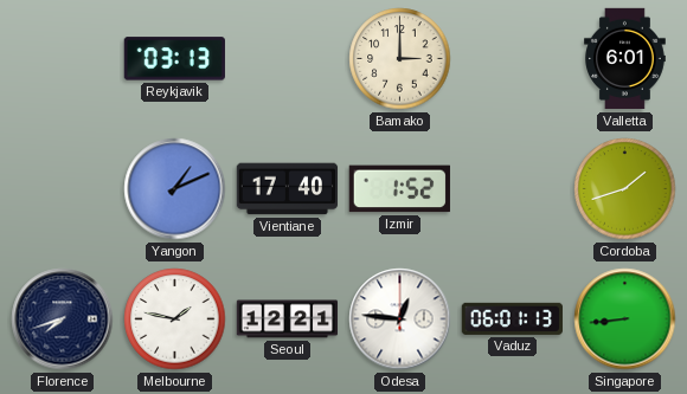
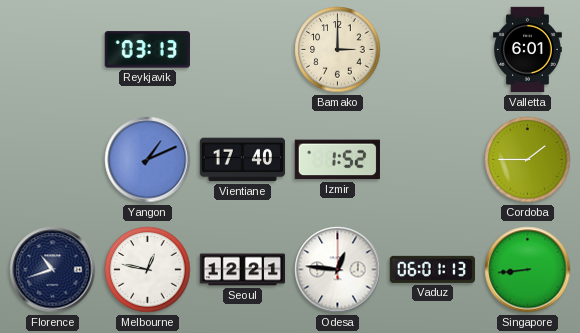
Cordoba: 1:42 -> 1:45
Florence: 7:42 -> 10:42
Melbourne: 1:47 -> 12:47
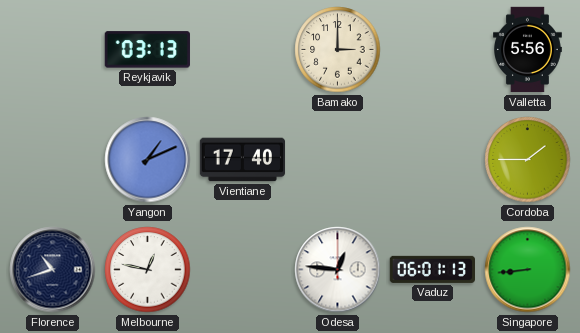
Valletta: 6:01 -> 5:56
Izmir: 1:52 -> none
Seoul: 12:21 -> none
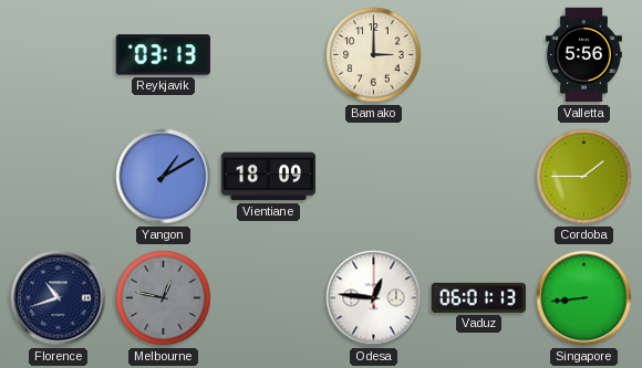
Yangon: 1:11 -> 1:10
Vientiane: 17:40 -> 18:09
Melbourne dial: white -> grey
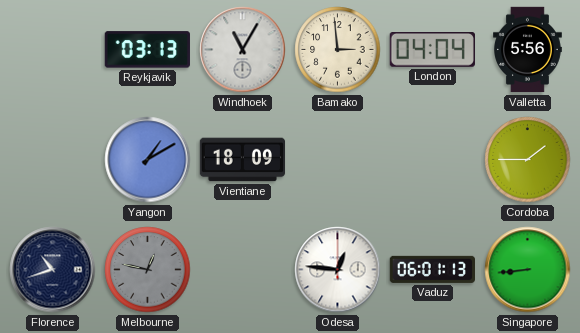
Windhoek: none -> 11:05
Bamako: 3:00 -> 2:59
London: none -> 04:04
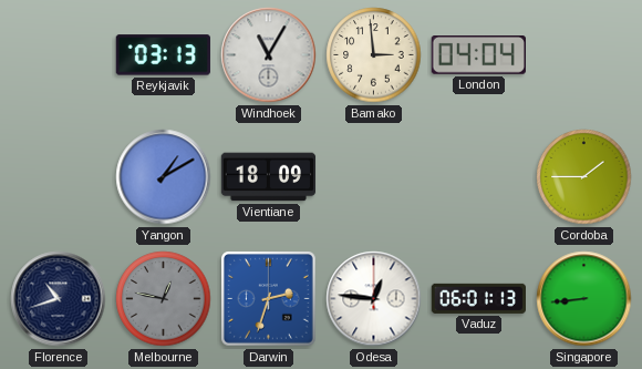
Valletta: 5:56 -> none
Darwin: none -> 2:33
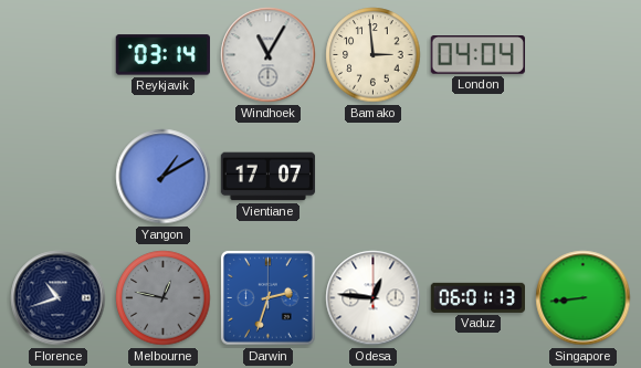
Reykjavik: 03:13 -> 03:14
Vientiane: 18:09 -> 17:07
Cordoba: 1:45 -> none
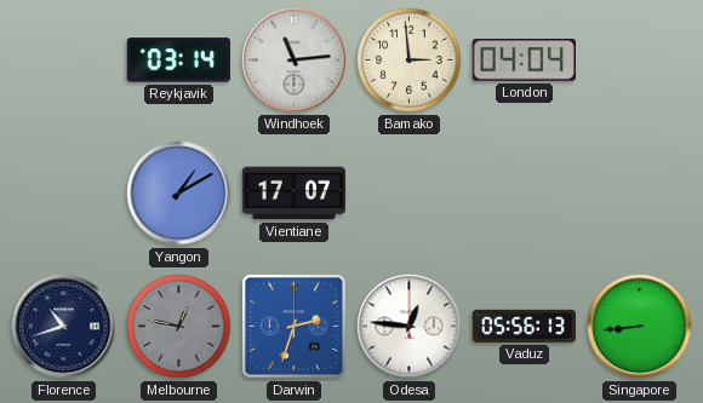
Windhoek: 11:05 -> 11:14
Vaduz: 06:01 -> 05:56
